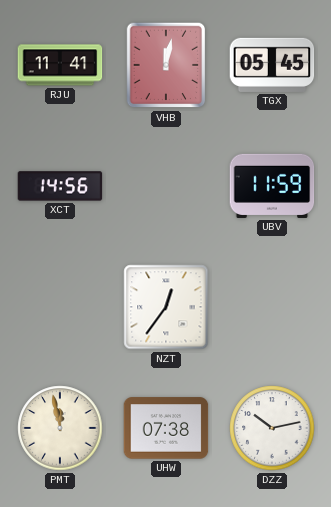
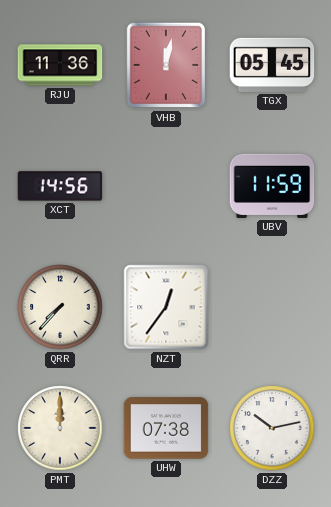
RJU: 11:41 -> 11:36
QRR: none -> 7:37
PMT: 11:58 -> 12:00
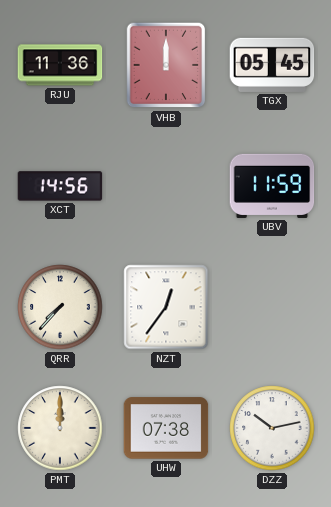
VHB: 12:02 -> 12:00
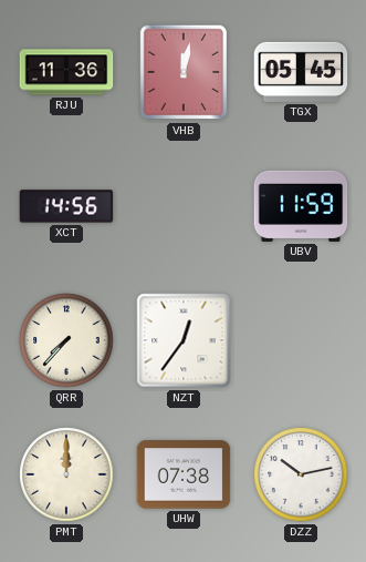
VHB: 12:00 -> 12:02
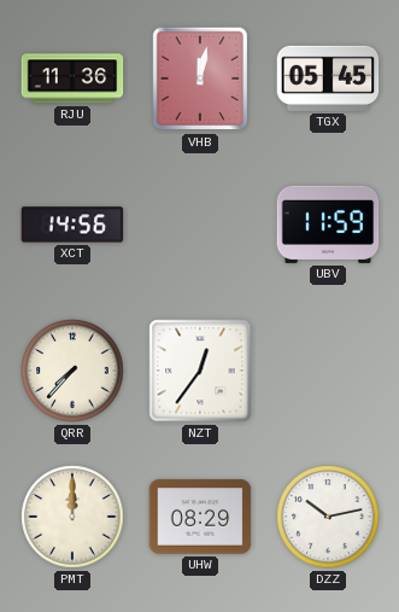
UHW: 07:38 -> 08:29
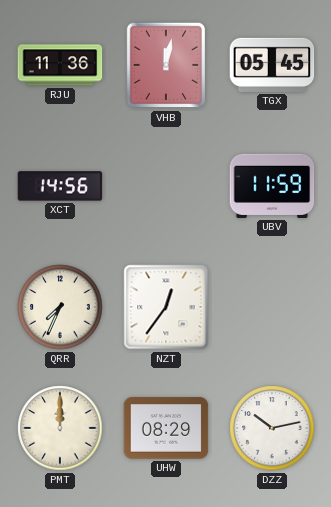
QRR: 7:37 -> 7:34
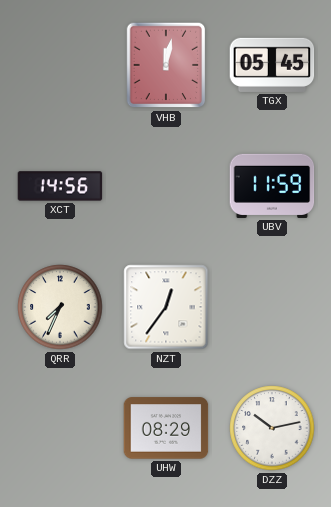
RJU: 11:36 -> none
PMT: 12:00 -> none
